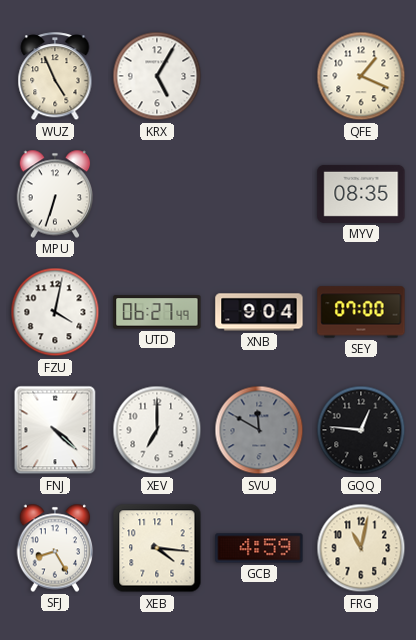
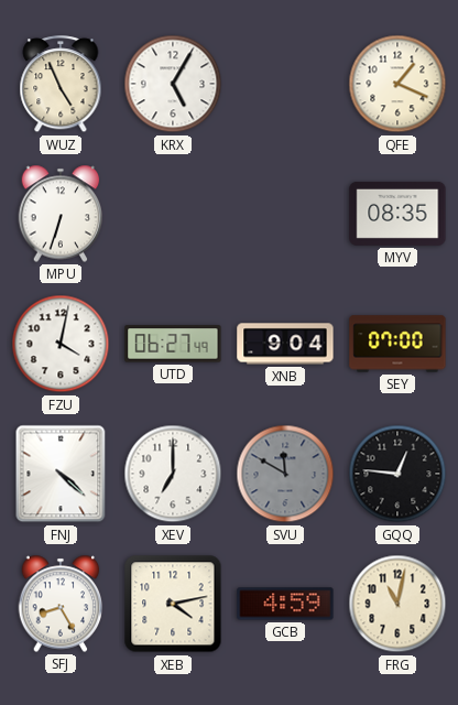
XEB: 4:16 -> 4:13
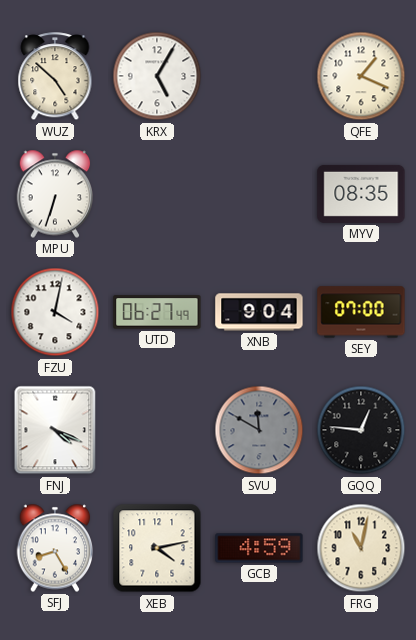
WUZ: 4:56 -> 4:52
FNJ: 4:22 -> 4:19
XEV: 7:00 -> none
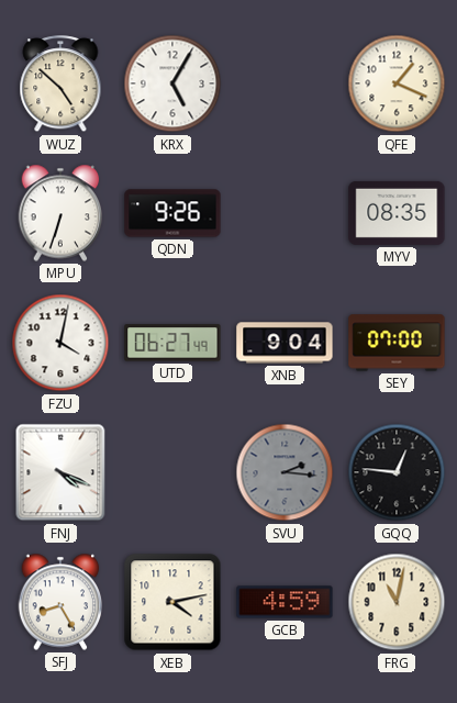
QDN: none -> 9:26
SVU: 11:50 -> 2:16
